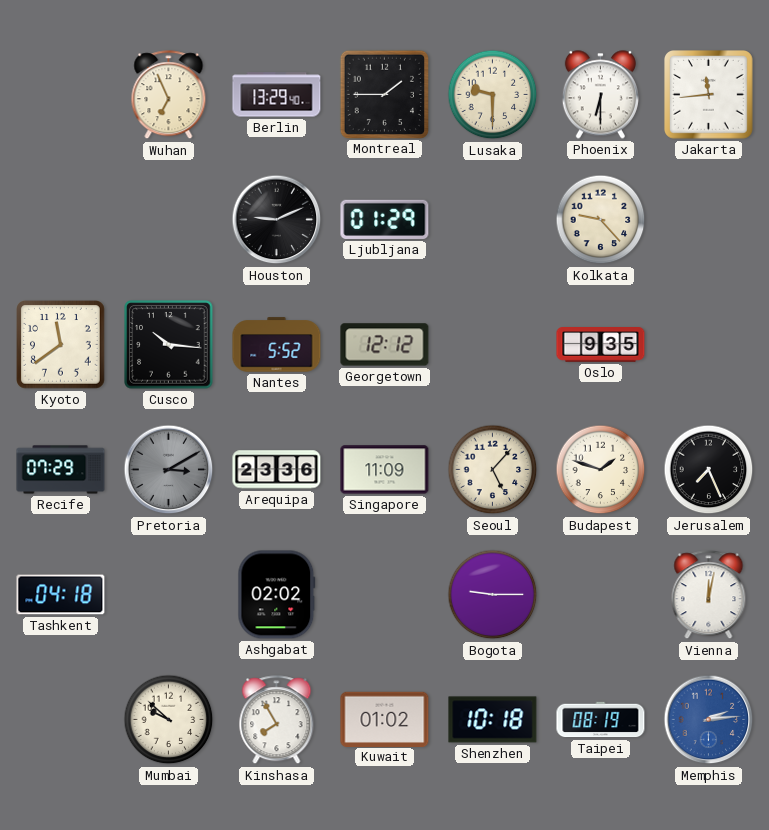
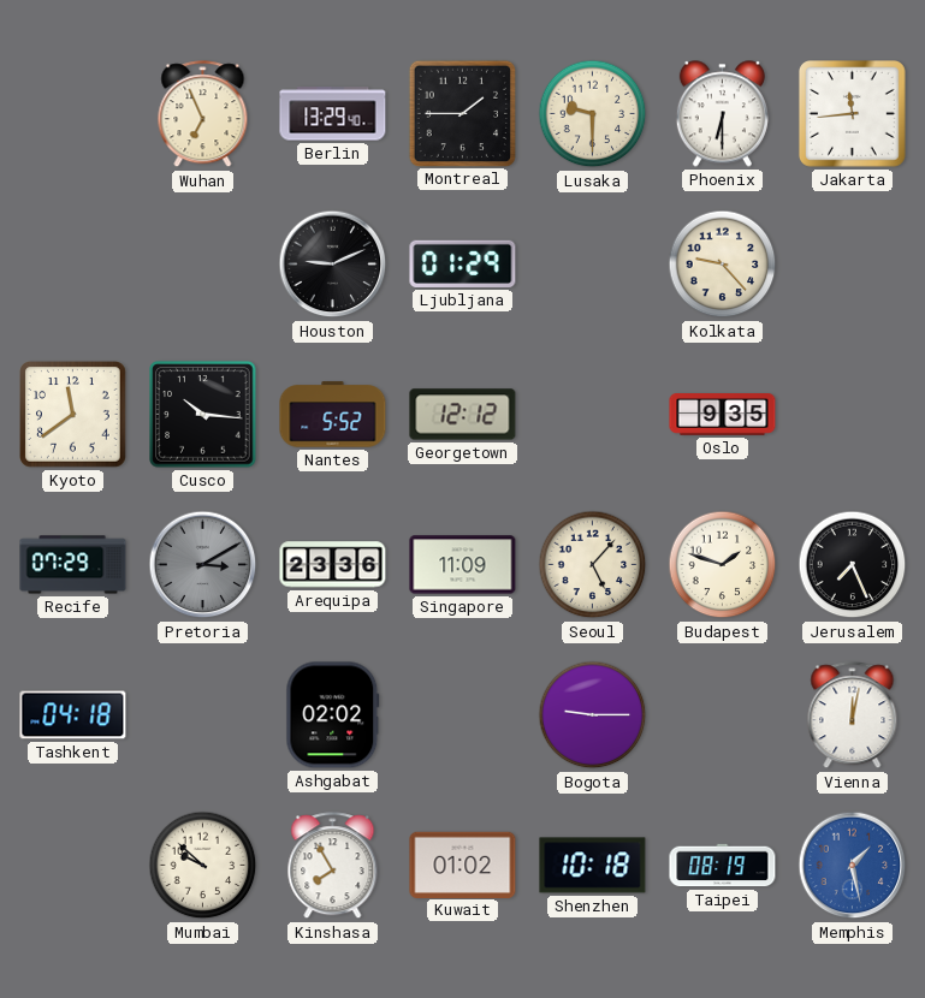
Memphis: 2:14 -> 1:28
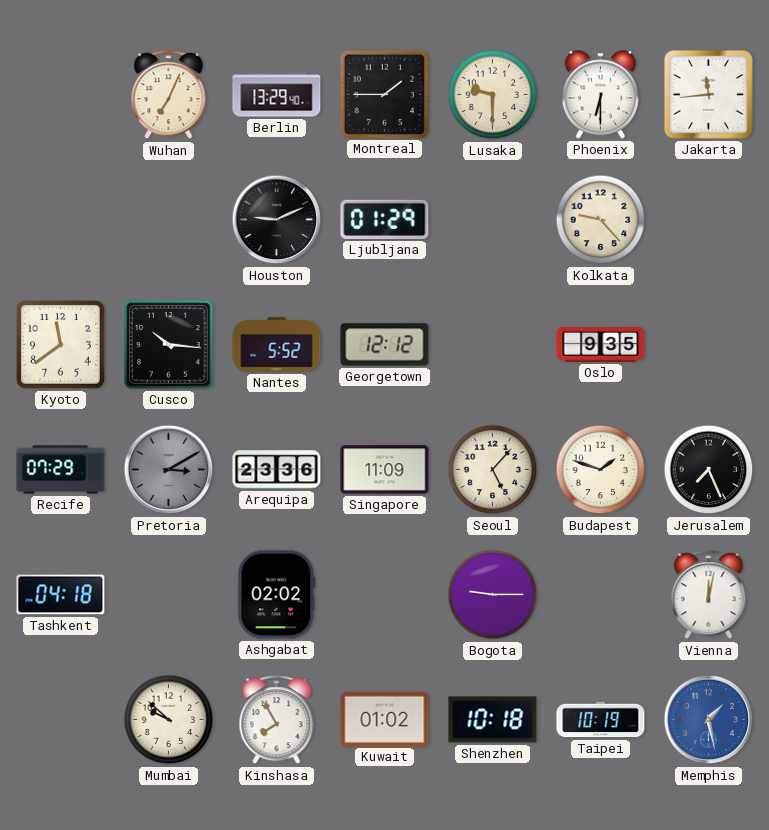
Wuhan: 6:56 -> 7:04
Taipei: 08:19 -> 10:19
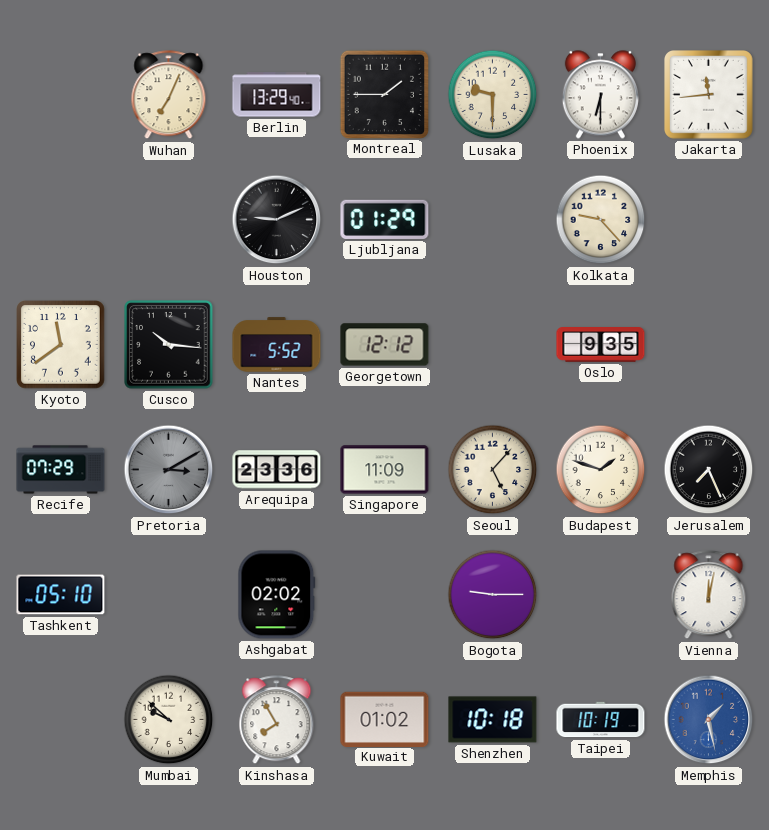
Tashkent: 04:18 -> 05:10
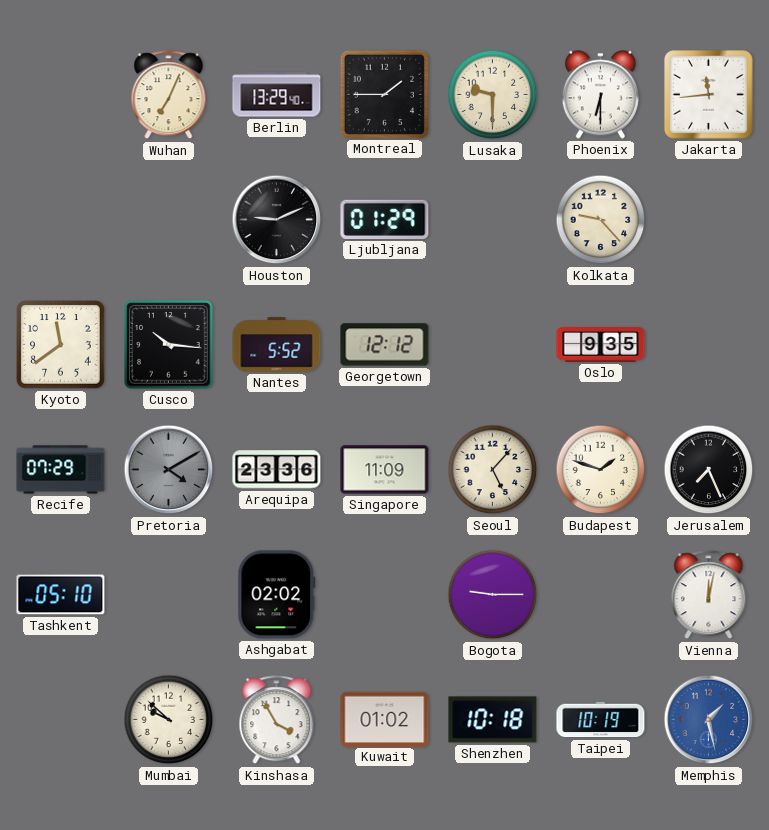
Pretoria: 3:10 -> 4:10
Kinshasa: 7:55 -> 3:55
